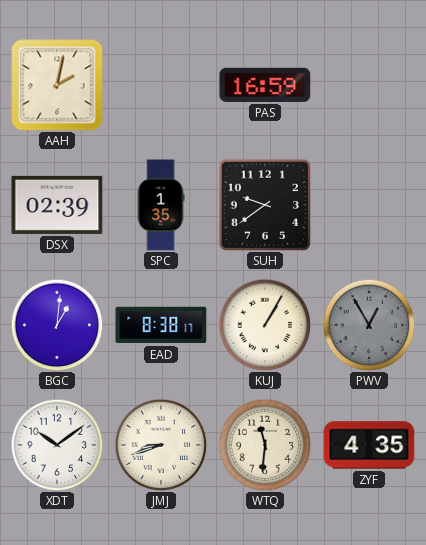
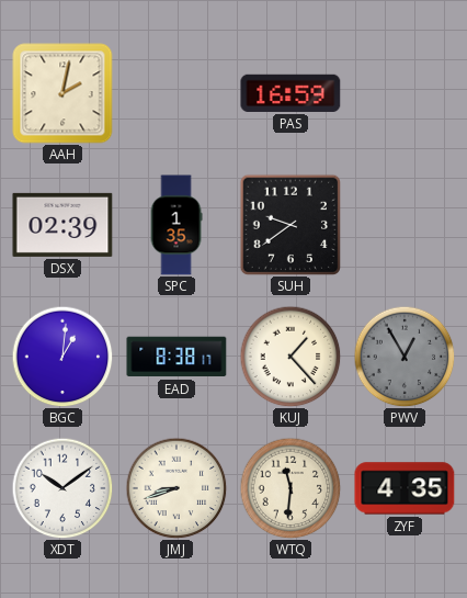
KUJ: 1:05 -> 1:23
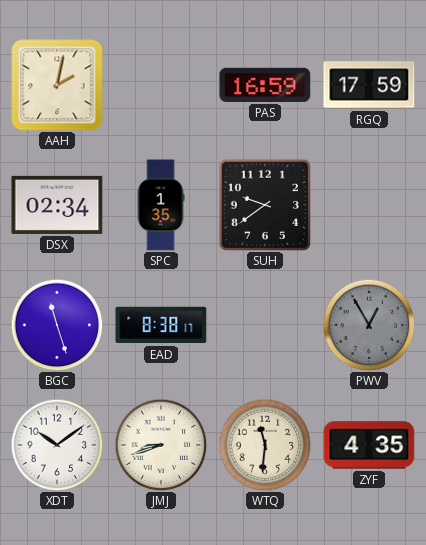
RGQ: none -> 17:59
DSX: 02:39 -> 02:34
BGC: 1:01 -> 11:27
KUJ: 1:23 -> none
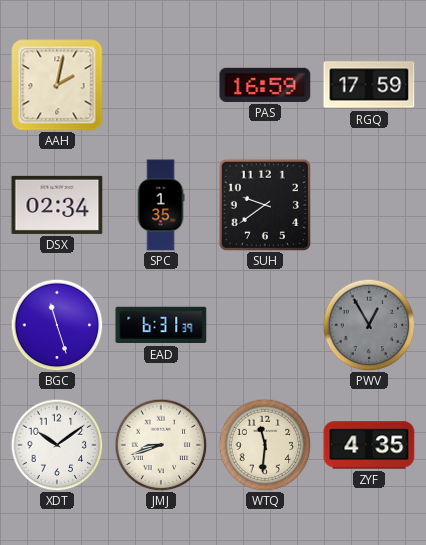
EAD: 8:38 -> 6:31
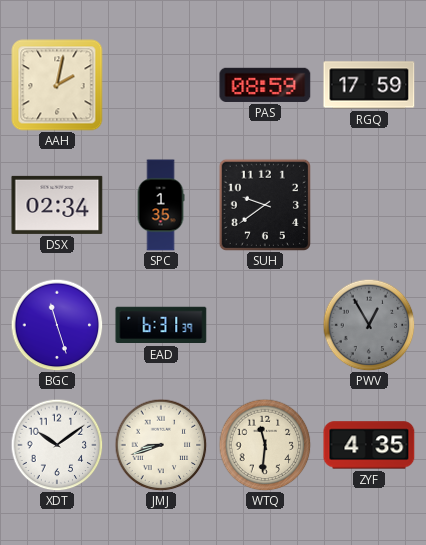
PAS: 16:59 -> 08:59
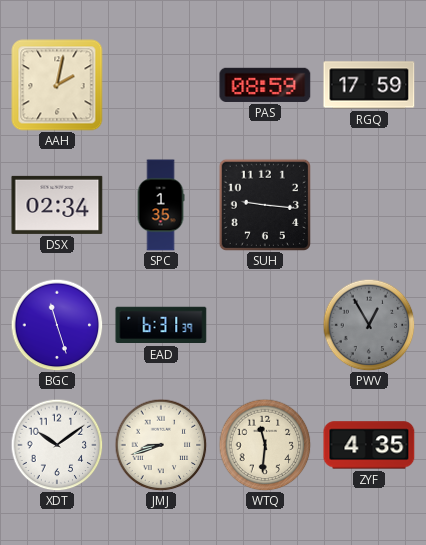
SUH: 9:39 -> 9:16
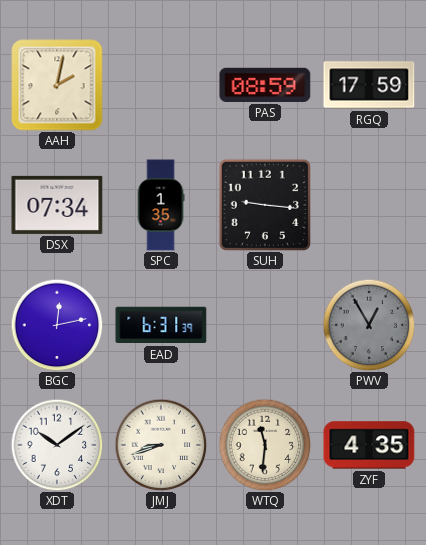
DSX: 02:34 -> 07:34
BGC: 11:27 -> 12:13
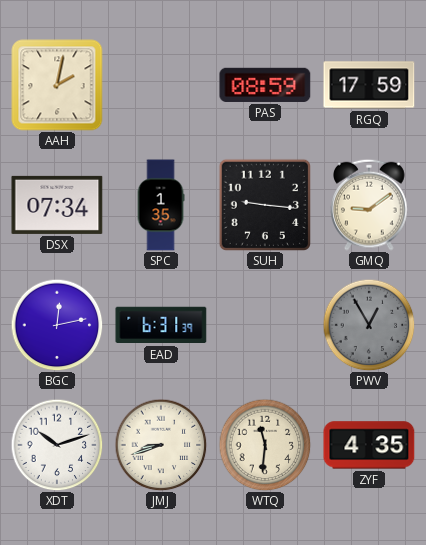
GMQ: none -> 9:09
XDT: 10:09 -> 10:12
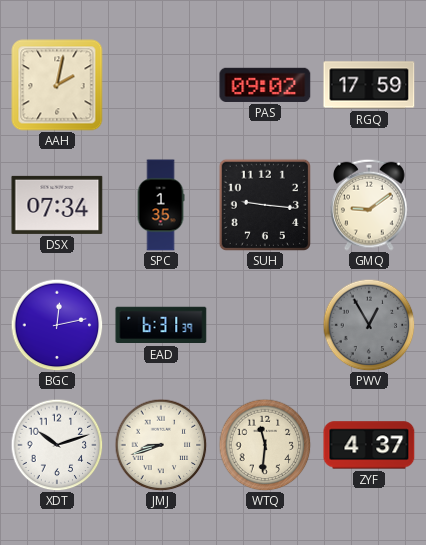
PAS: 08:59 -> 09:02
ZYF: 4:35 -> 4:37
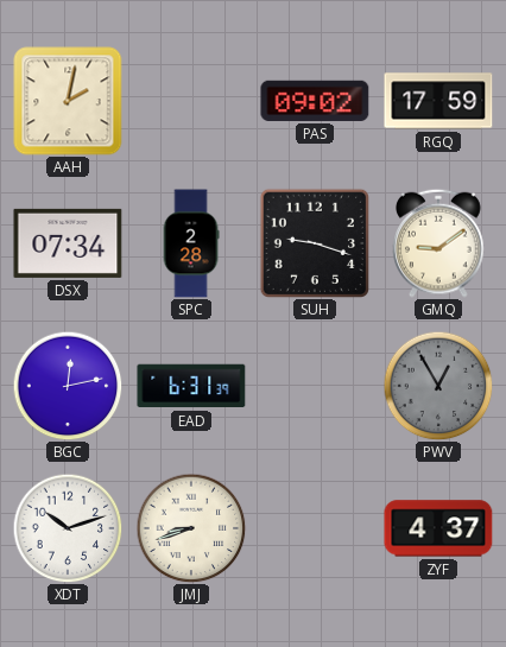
SPC: 1:35 -> 2:28
SUH: 9:16 -> 9:18
WTQ: 11:31 -> none
